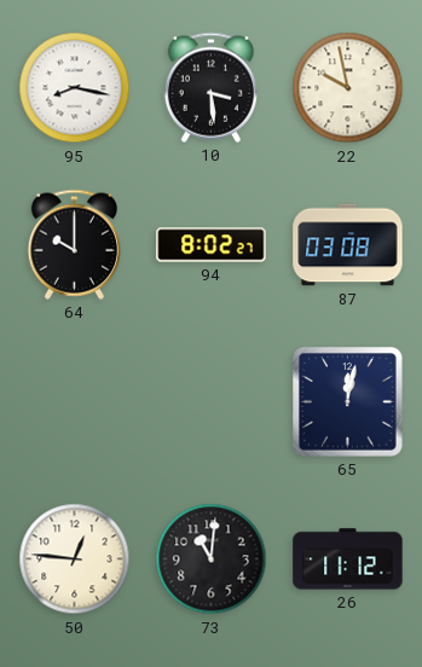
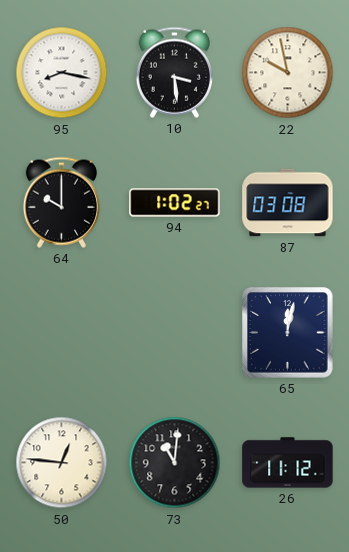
94: 8:02 -> 1:02
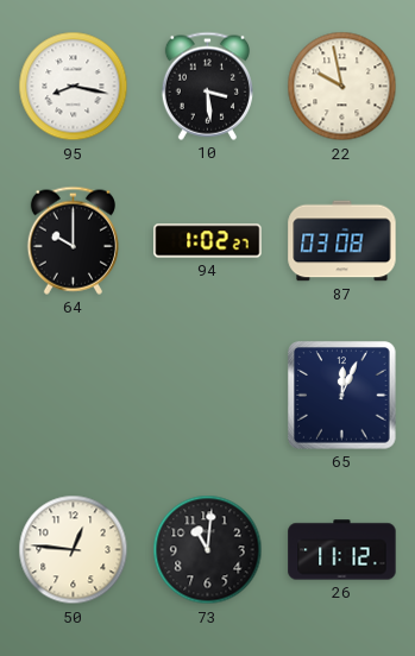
65: 12:02 -> 12:04
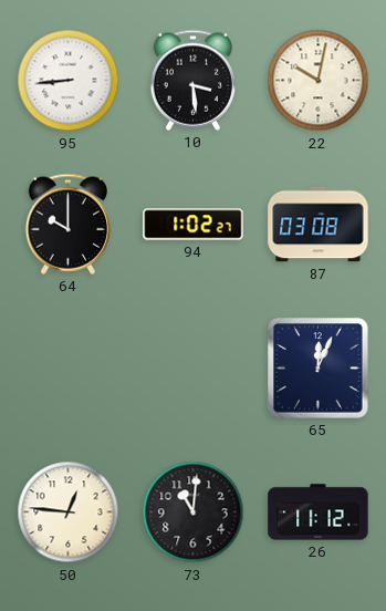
95: 8:17 -> 8:44
22: 9:58 -> 10:02
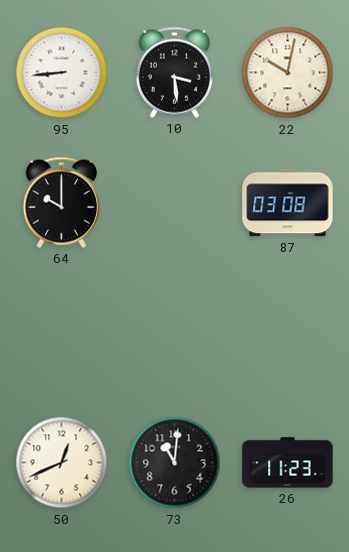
94: 1:02 -> none
65: 12:04 -> none
50: 12:46 -> 12:41
26: 11:12 -> 11:23
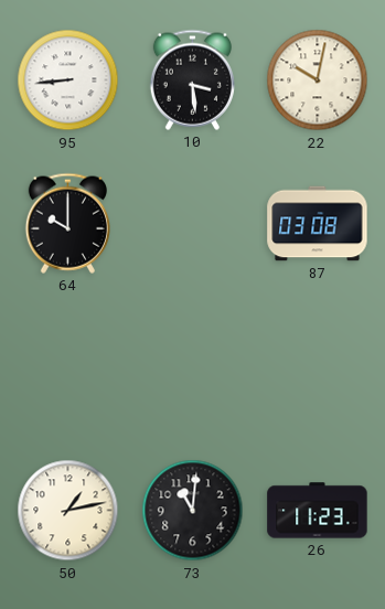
50: 12:41 -> 1:13
